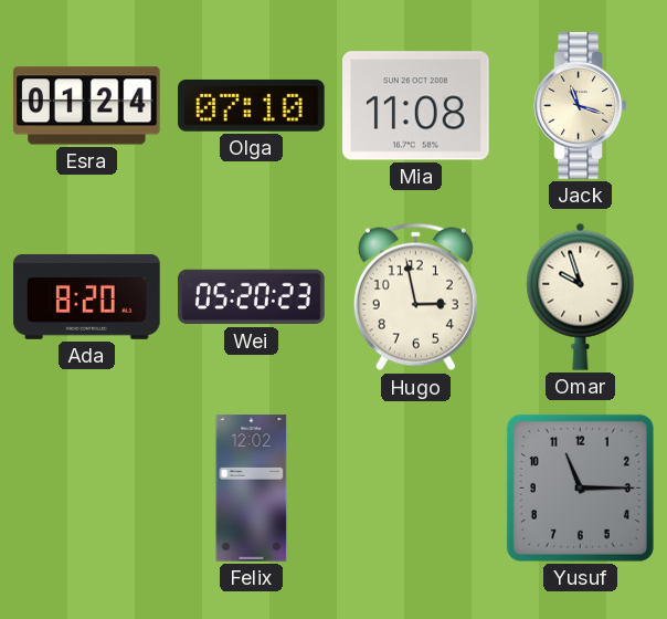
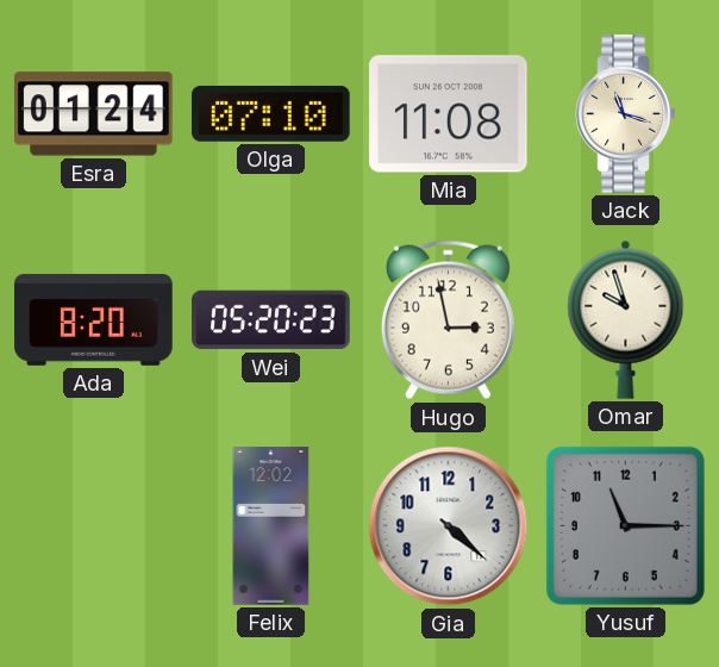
Gia: none -> 4:22
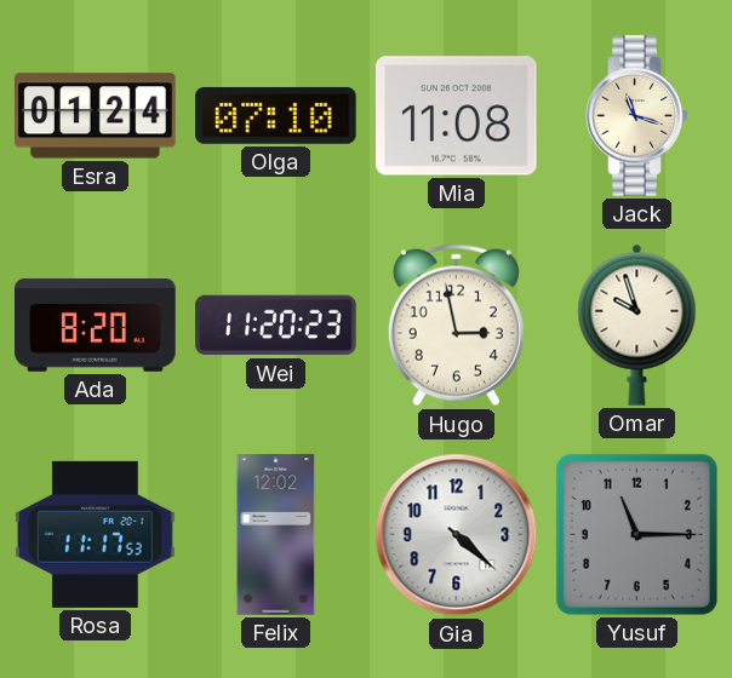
Wei: 05:20 -> 11:20
Rosa: none -> 11:17
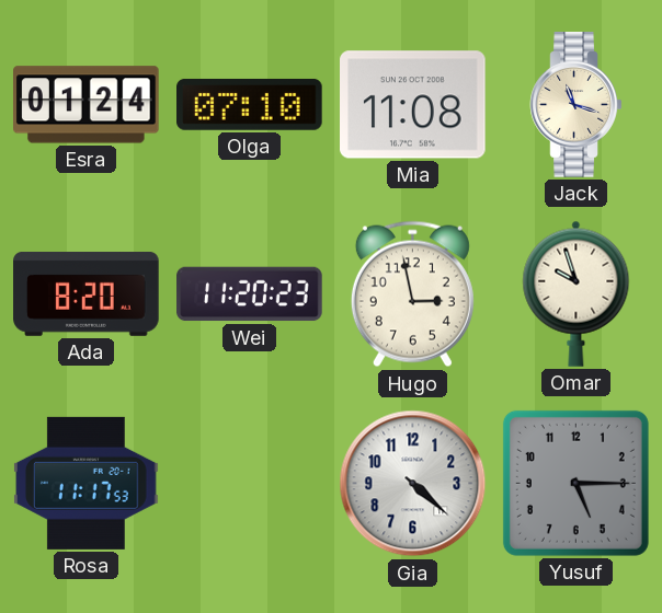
Felix: 12:02 -> none
Yusuf: 11:15 -> 5:15
